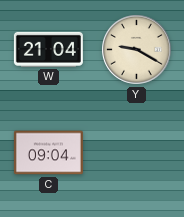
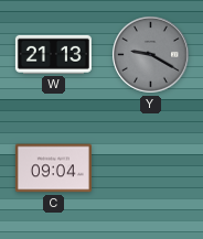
W: 21:04 -> 21:13
Y dial: cream -> grey
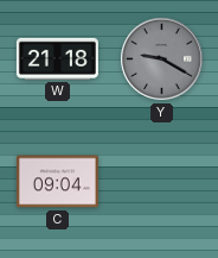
W: 21:13 -> 21:18
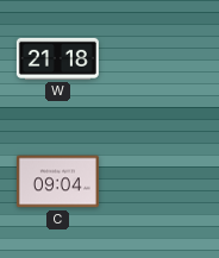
Y: 9:20 -> none
